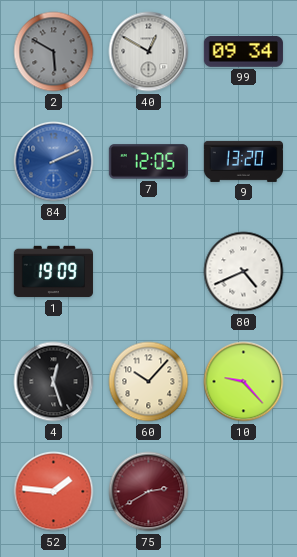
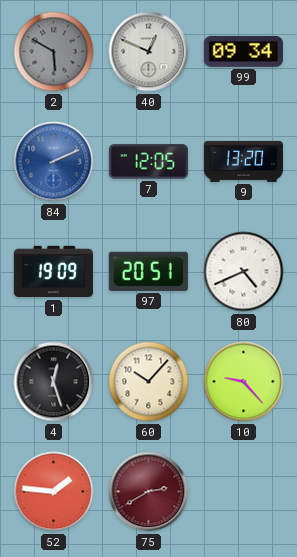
40: 12:50 -> 12:49
97: none -> 20:51
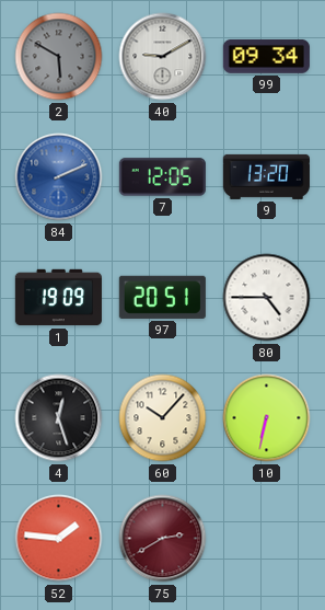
40: 12:49 -> 9:10
80: 4:41 -> 4:45
10: 9:23 -> 6:32
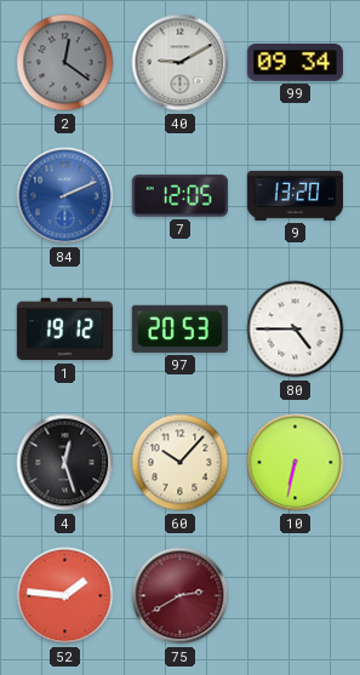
2: 5:50 -> 12:21
1: 19:09 -> 19:12
97: 20:51 -> 20:53
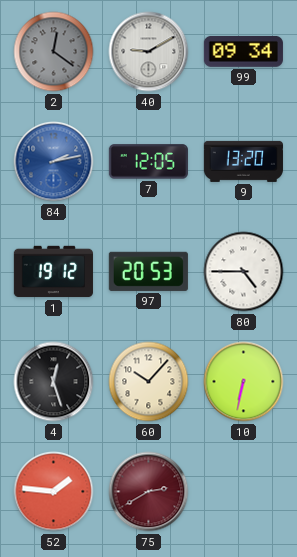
84: 2:11 -> 2:13
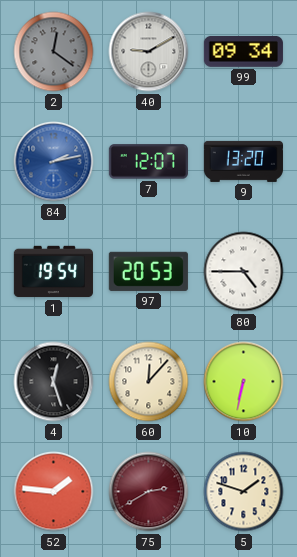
7: 12:05 -> 12:07
1: 19:12 -> 19:54
60: 10:07 -> 12:07
5: none -> 1:48
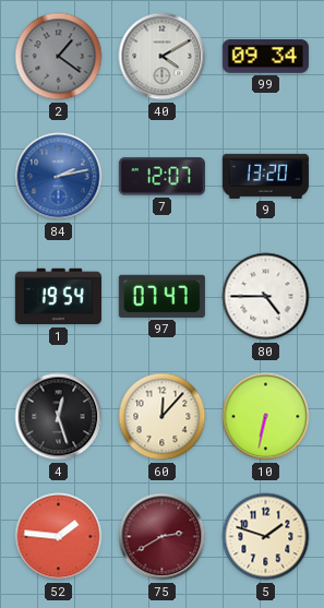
2: 12:21 -> 1:21
40: 9:10 -> 4:10
97: 20:53 -> 07:47
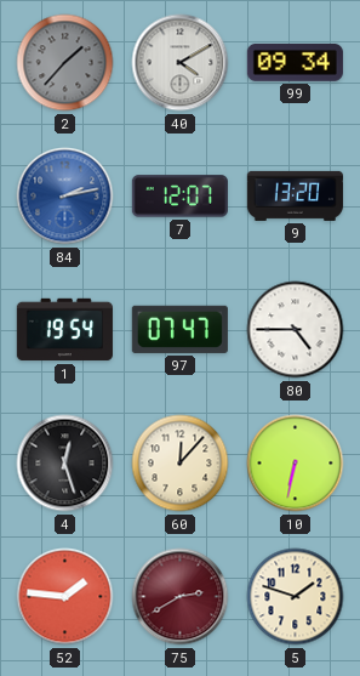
2: 1:21 -> 1:37
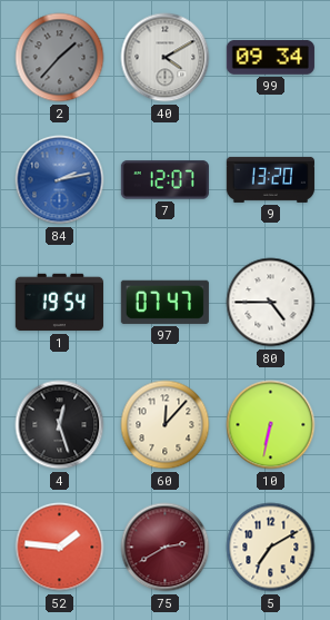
5: 1:48 -> 7:10
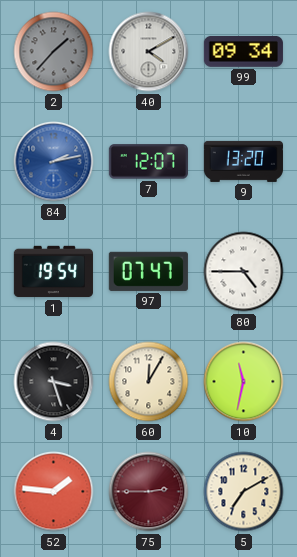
4: 12:27 -> 3:27
60: 12:07 -> 12:05
10: 6:32 -> 11:32
75: 2:40 -> 2:45
